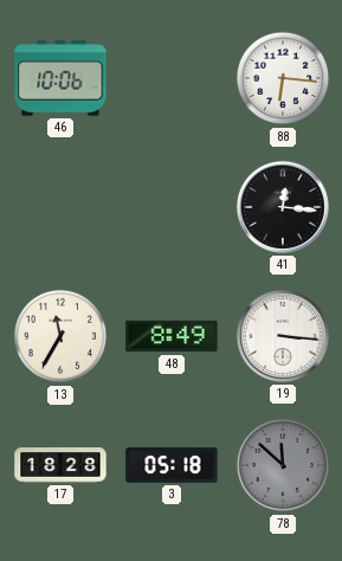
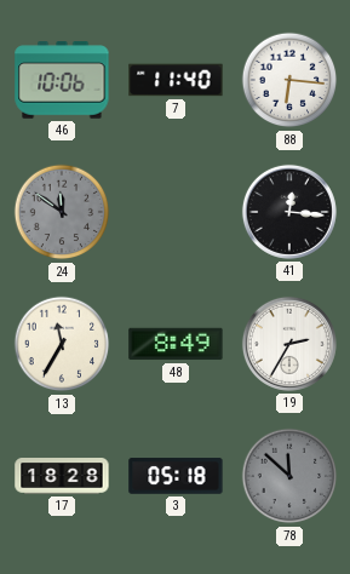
7: none -> 11:40
24: none -> 11:51
19: 3:16 -> 2:35
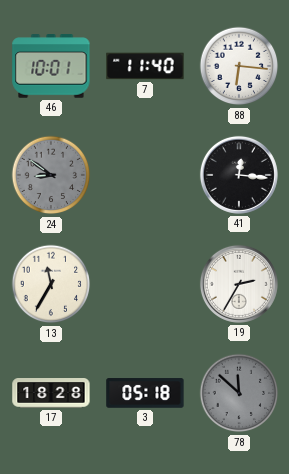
46: 10:06 -> 10:01
24: 11:51 -> 8:51
48: 8:49 -> none
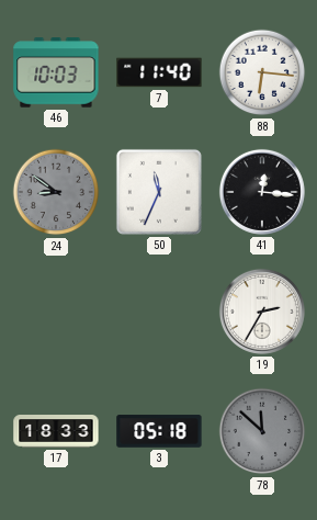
46: 10:01 -> 10:03
50: none -> 11:34
13: 11:35 -> none
17: 18:28 -> 18:33
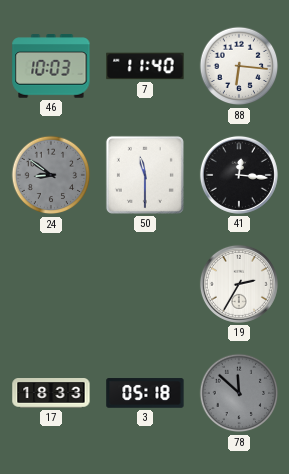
50: 11:34 -> 11:30
